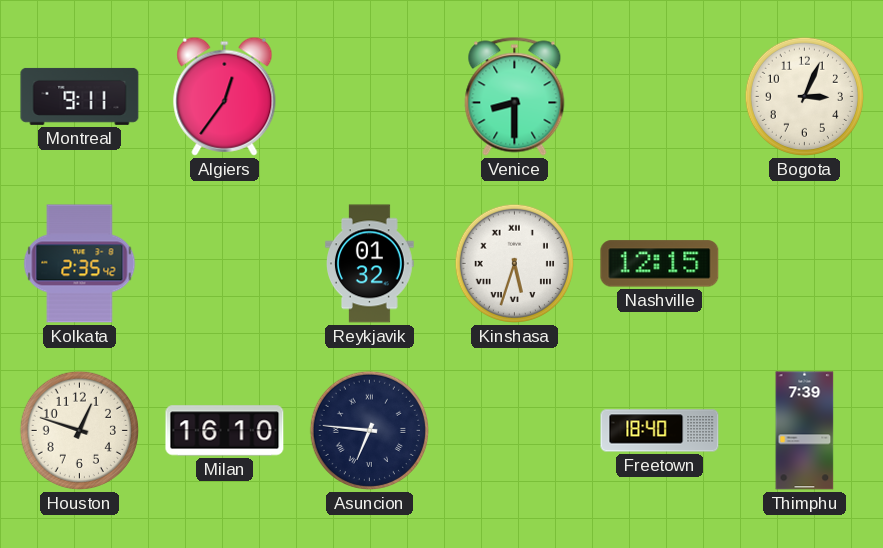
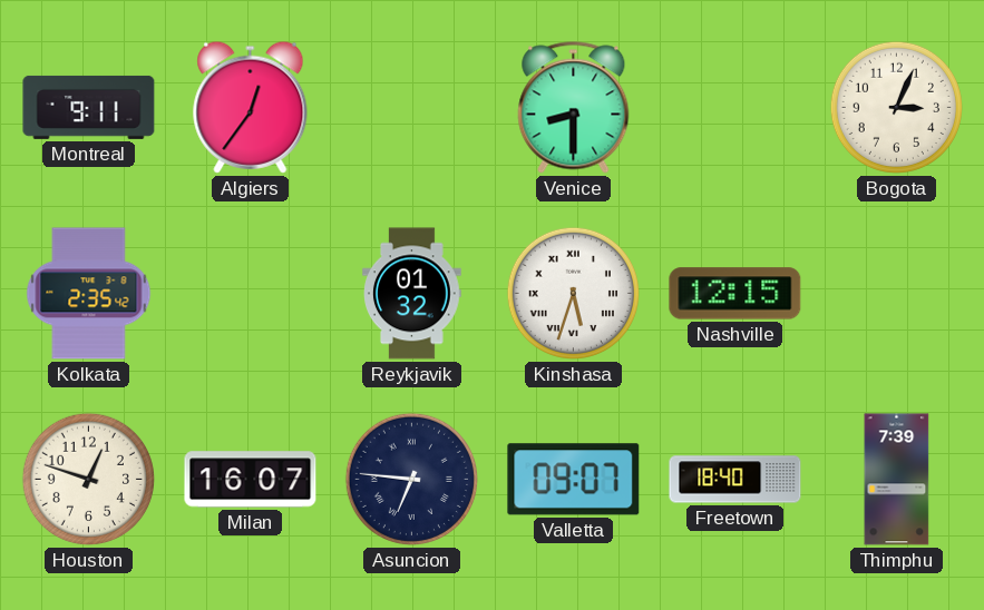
Milan: 16:10 -> 16:07
Valletta: none -> 09:07
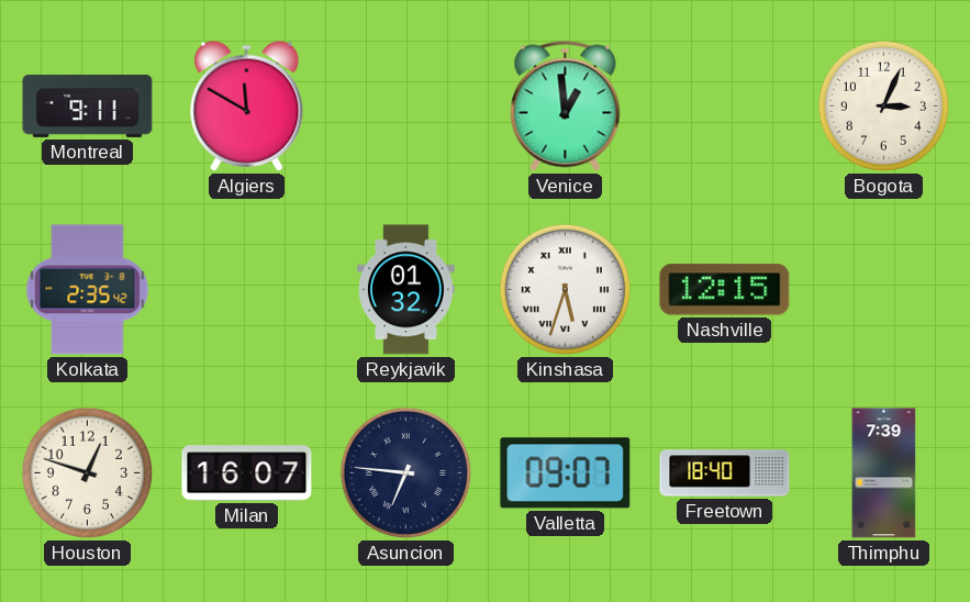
Algiers: 12:36 -> 11:50
Venice: 8:30 -> 12:59
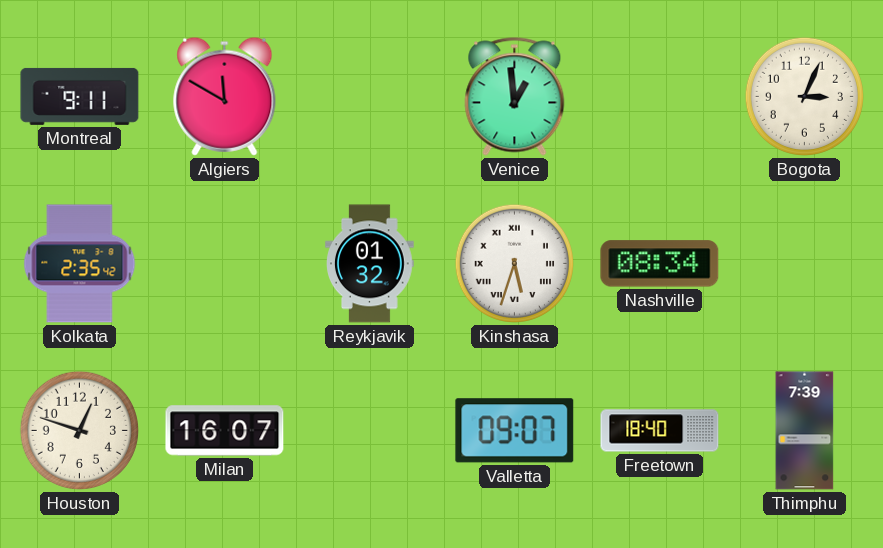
Nashville: 12:15 -> 08:34
Asuncion: 6:46 -> none
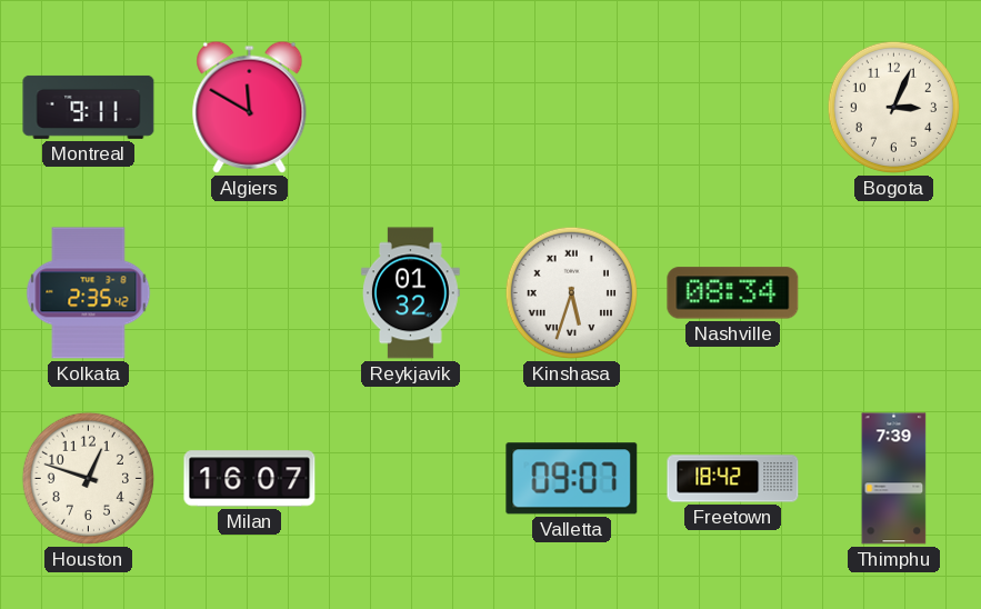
Venice: 12:59 -> none
Freetown: 18:40 -> 18:42
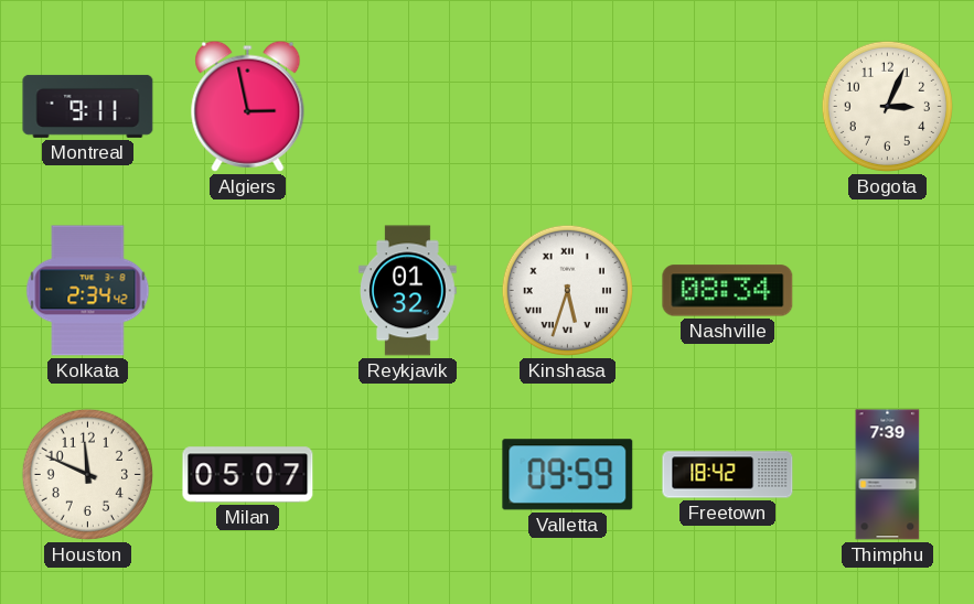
Algiers: 11:50 -> 2:58
Kolkata: 2:35 -> 2:34
Houston: 12:48 -> 11:49
Milan: 16:07 -> 05:07
Valletta: 09:07 -> 09:59
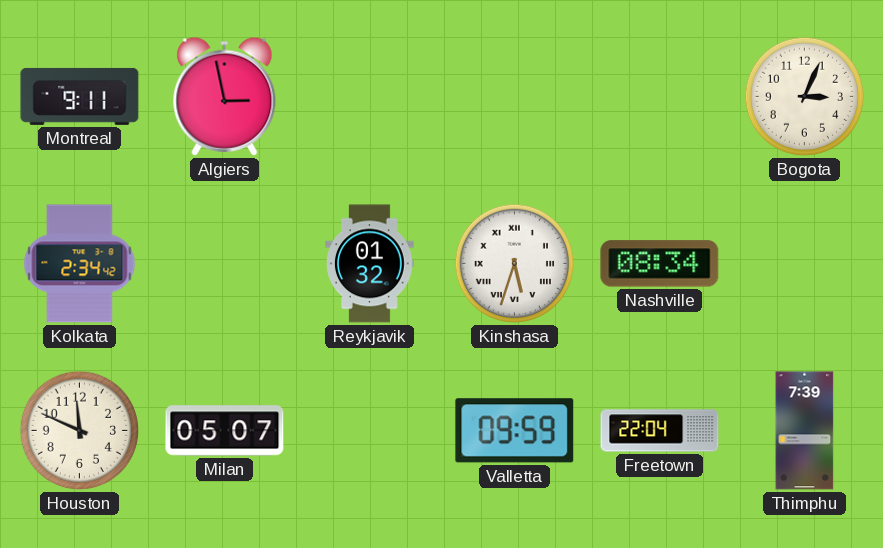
Freetown: 18:42 -> 22:04
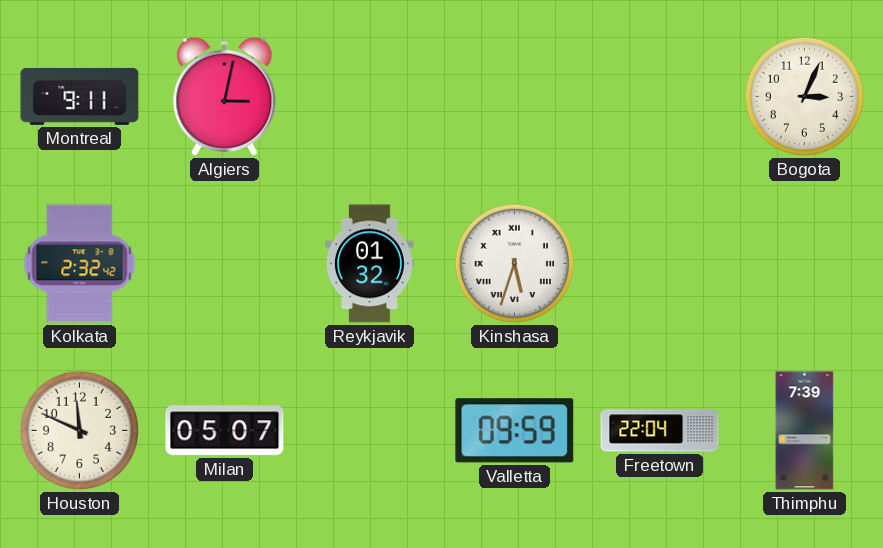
Algiers: 2:58 -> 3:02
Kolkata: 2:34 -> 2:32
Nashville: 08:34 -> none
